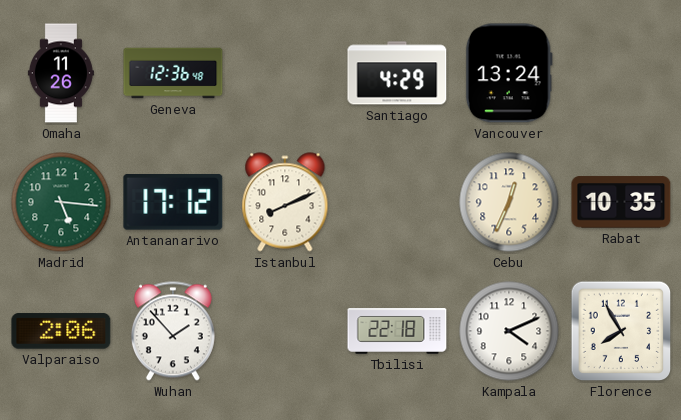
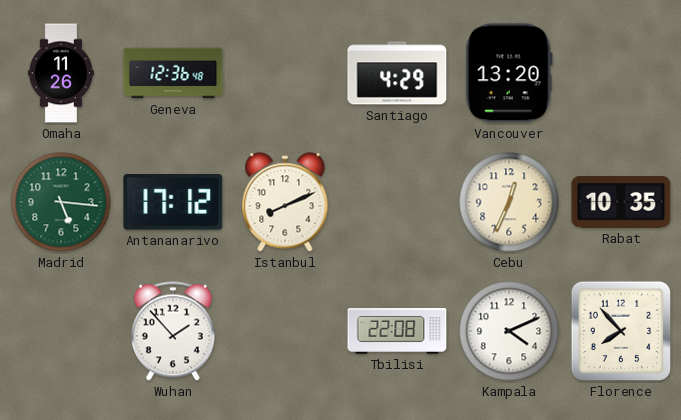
Vancouver: 13:24 -> 13:20
Valparaiso: 2:06 -> none
Tbilisi: 22:18 -> 22:08
Florence: 7:55 -> 7:53
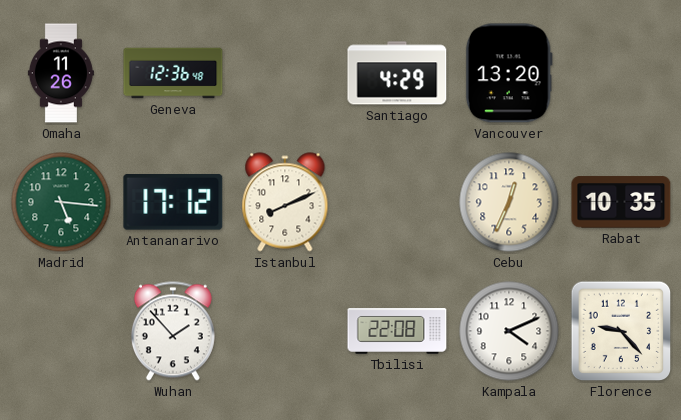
Florence: 7:53 -> 9:23
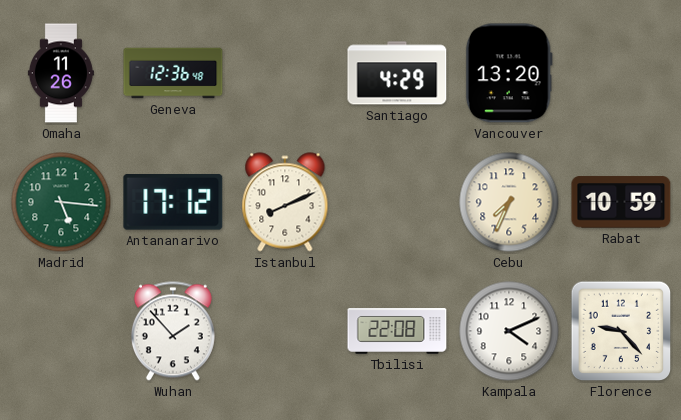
Cebu: 12:34 -> 7:34
Rabat: 10:35 -> 10:59
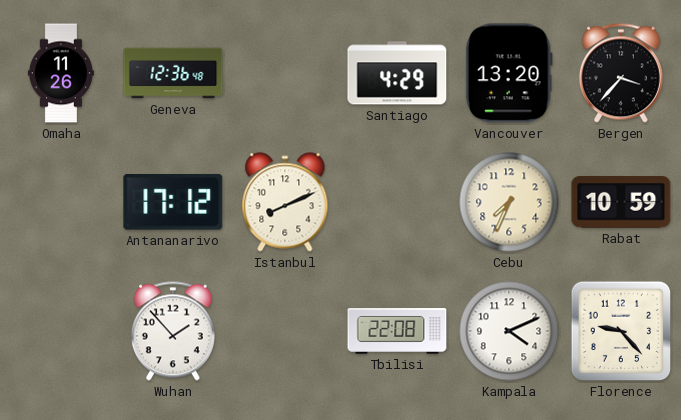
Bergen: none -> 3:37
Madrid: 5:16 -> none
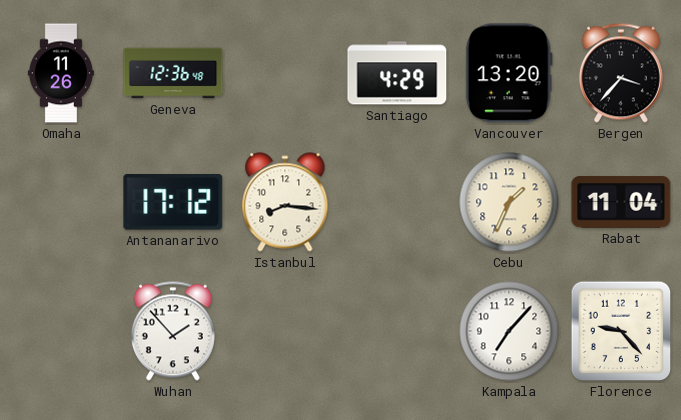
Istanbul: 8:11 -> 8:16
Cebu: 7:34 -> 1:34
Rabat: 10:59 -> 11:04
Tbilisi: 22:08 -> none
Kampala: 4:11 -> 7:07
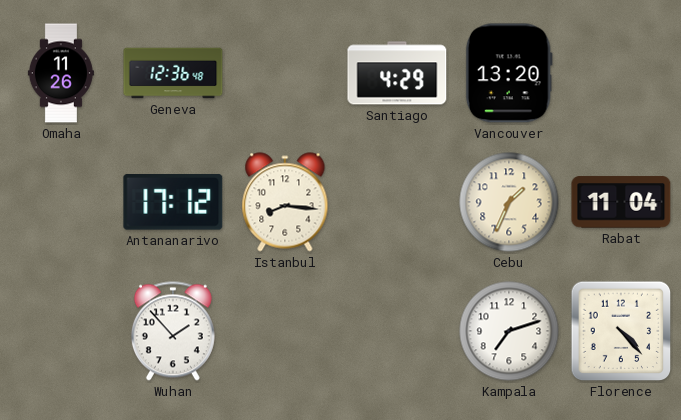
Bergen: 3:37 -> none
Kampala: 7:07 -> 7:12
Florence: 9:23 -> 4:23
